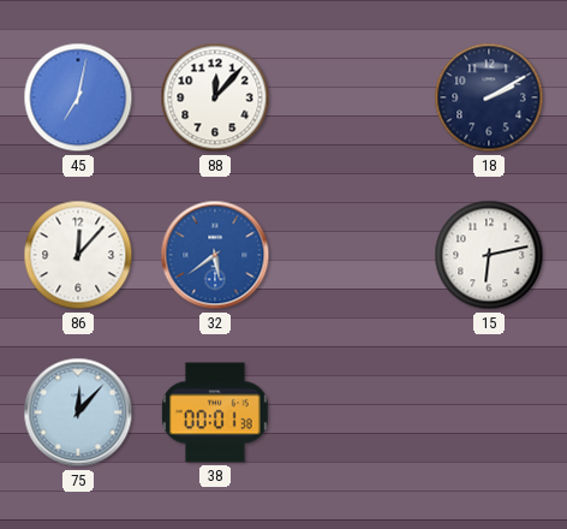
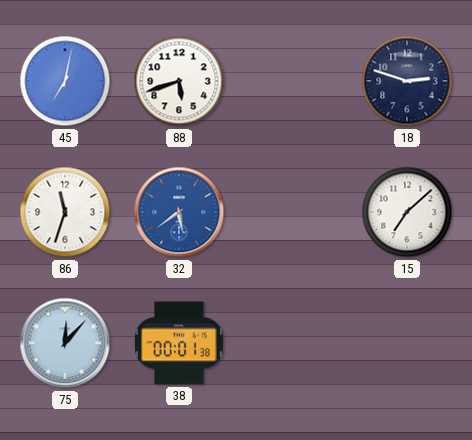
88: 12:07 -> 5:42
18: 2:10 -> 2:48
86: 12:07 -> 11:33
15: 6:13 -> 7:08
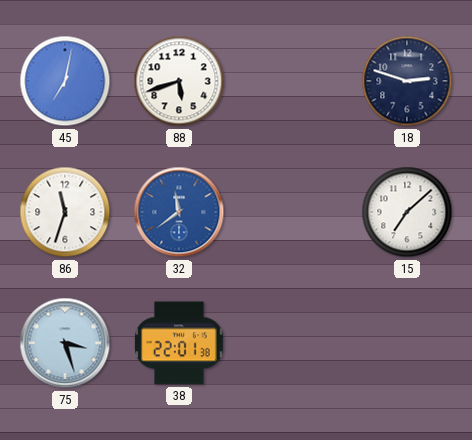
32: 5:39 -> 11:39
75: 12:07 -> 3:27
38: 00:01 -> 22:01
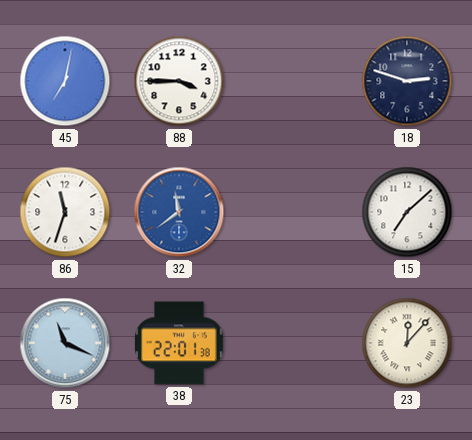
88: 5:42 -> 3:45
75: 3:27 -> 11:19
23: none -> 12:07
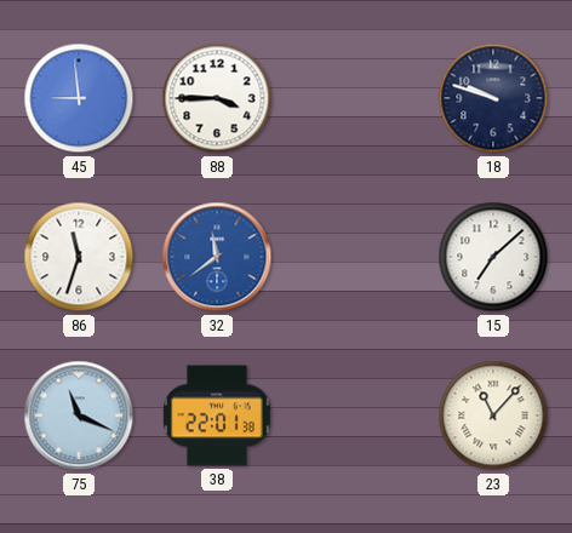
45: 7:02 -> 8:59
18: 2:48 -> 9:48
23: 12:07 -> 11:07
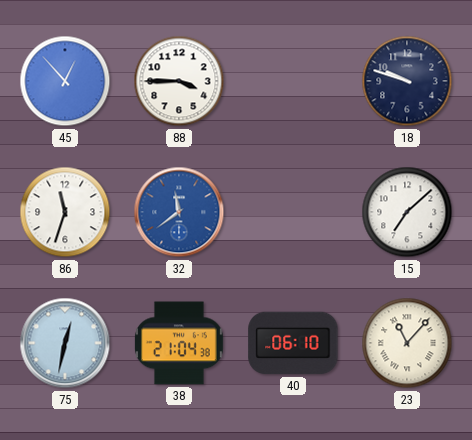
45: 8:59 -> 12:53
75: 11:19 -> 12:32
38: 22:01 -> 21:04
40: none -> 06:10
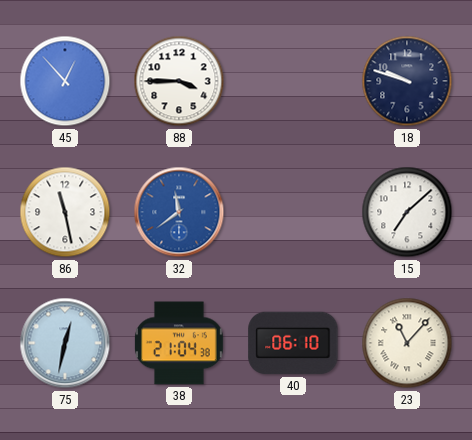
86: 11:33 -> 11:28
